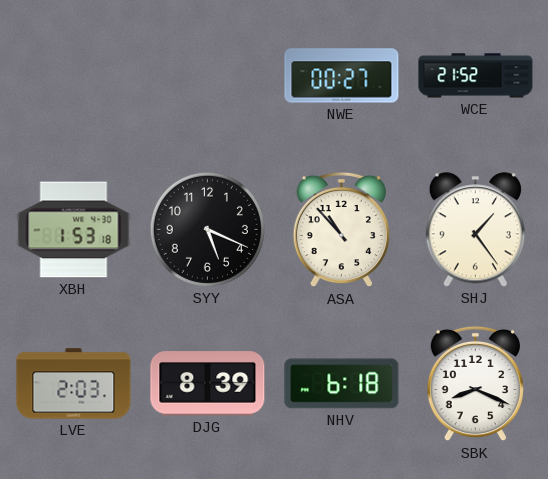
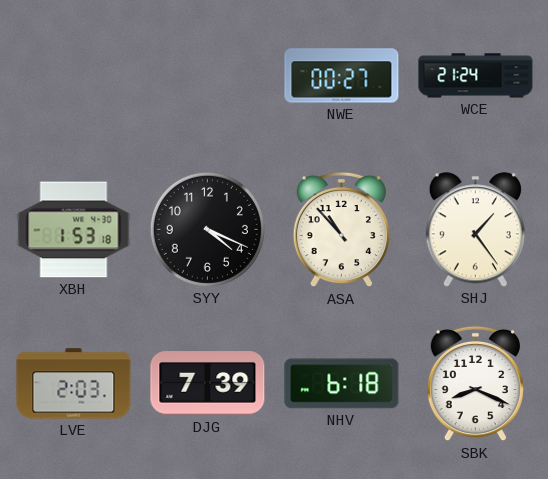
WCE: 21:52 -> 21:24
SYY: 5:19 -> 4:19
DJG: 8:39 -> 7:39
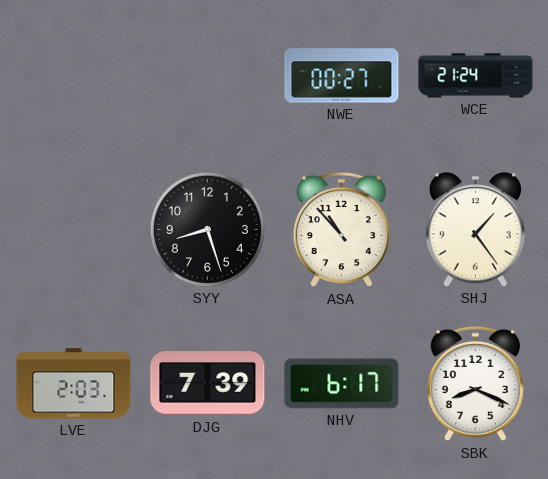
XBH: 1:53 -> none
SYY: 4:19 -> 8:27
NHV: 6:18 -> 6:17
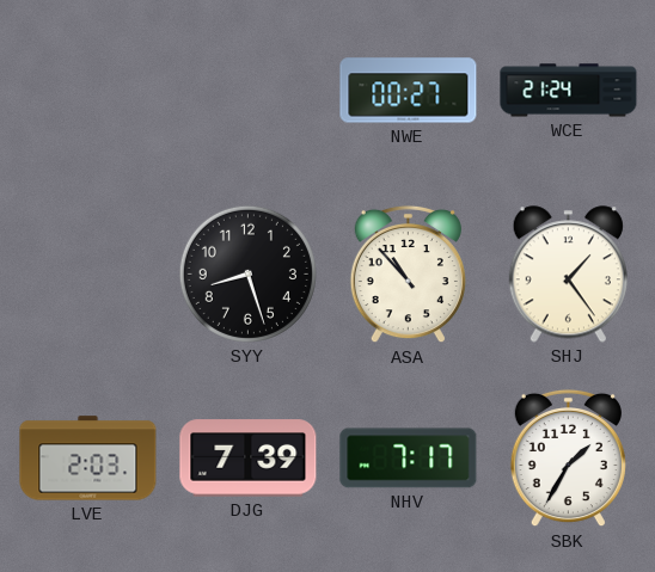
NHV: 6:17 -> 7:17
SBK: 8:19 -> 1:35
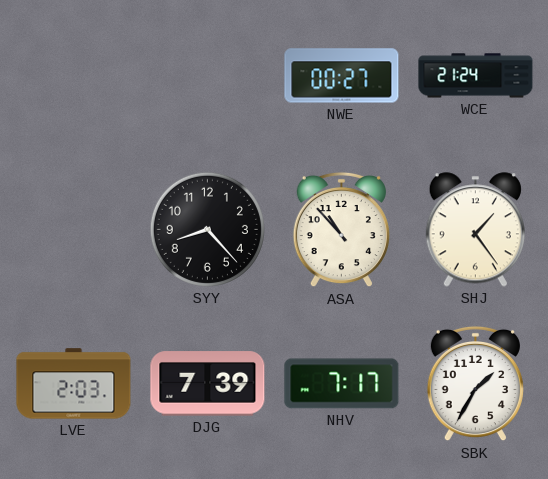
SYY: 8:27 -> 8:23
